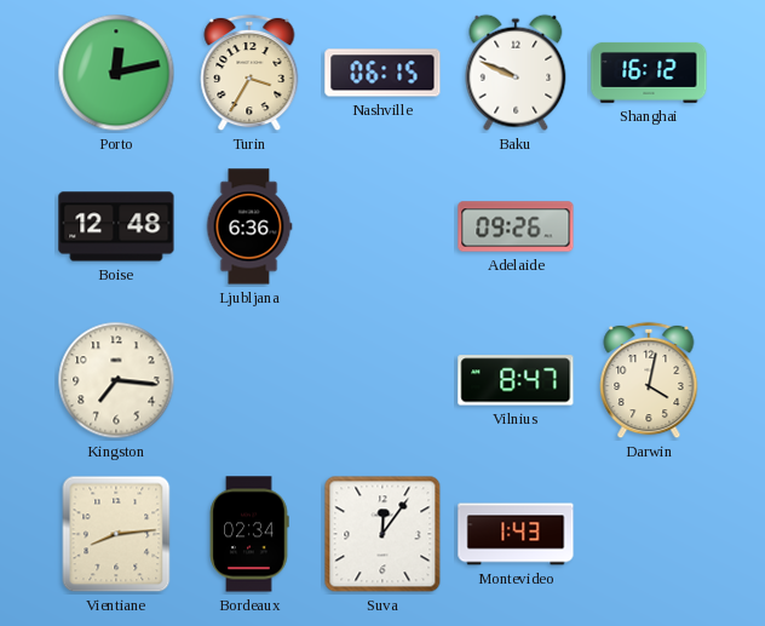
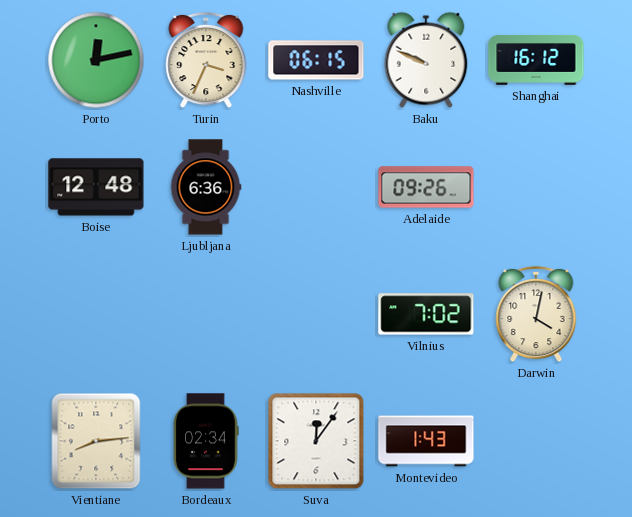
Turin: 3:35 -> 3:34
Kingston: 7:16 -> none
Vilnius: 8:47 -> 7:02
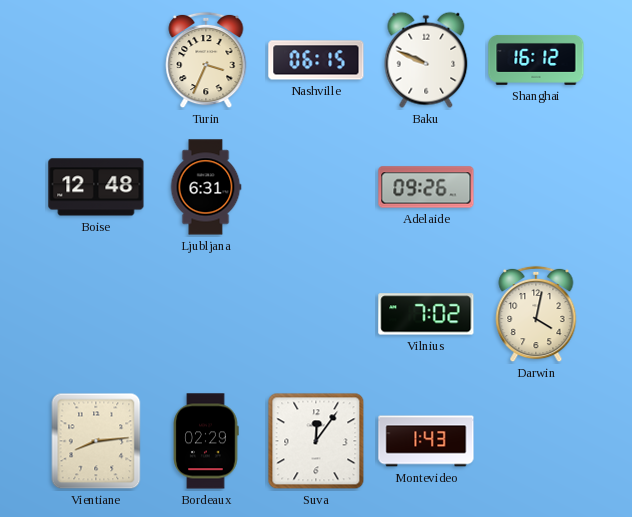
Porto: 12:13 -> none
Ljubljana: 6:36 -> 6:31
Bordeaux: 02:34 -> 02:29
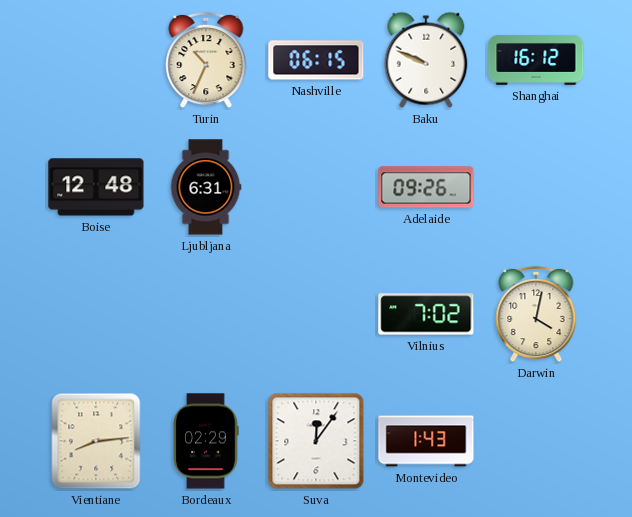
Turin: 3:34 -> 10:34
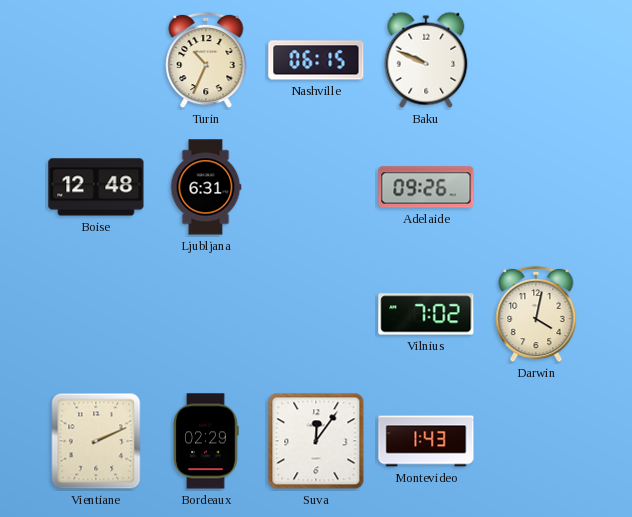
Shanghai: 16:12 -> none
Vientiane: 8:14 -> 2:11
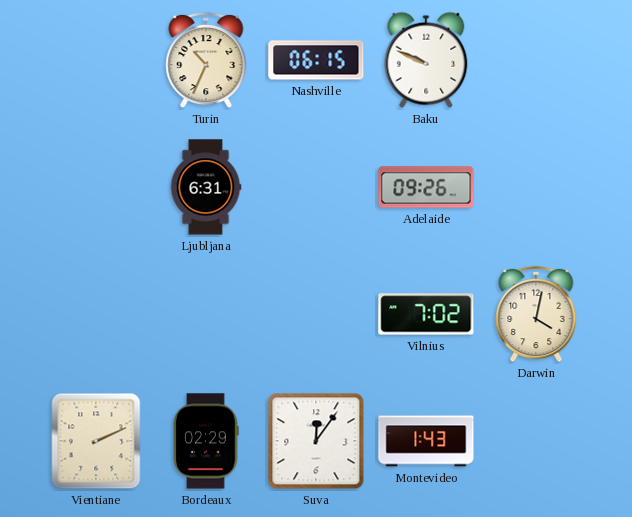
Boise: 12:48 -> none
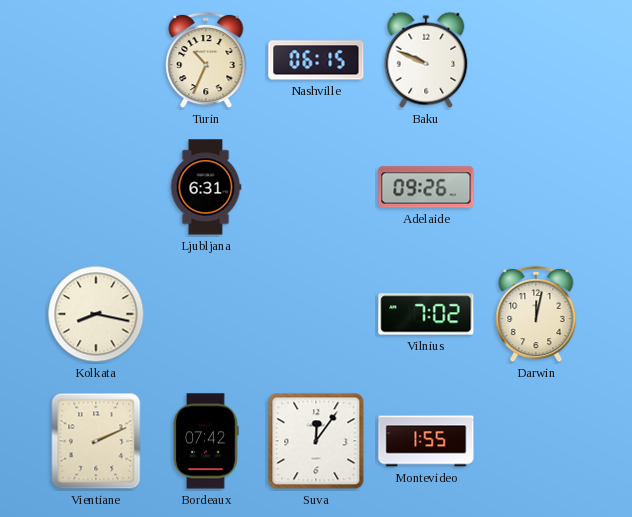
Kolkata: none -> 8:17
Darwin: 4:02 -> 12:02
Bordeaux: 02:29 -> 07:42
Montevideo: 1:43 -> 1:55
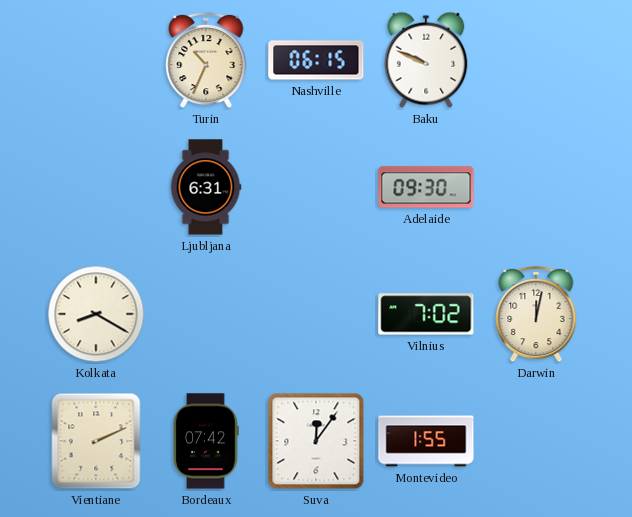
Adelaide: 09:26 -> 09:30
Kolkata: 8:17 -> 8:20
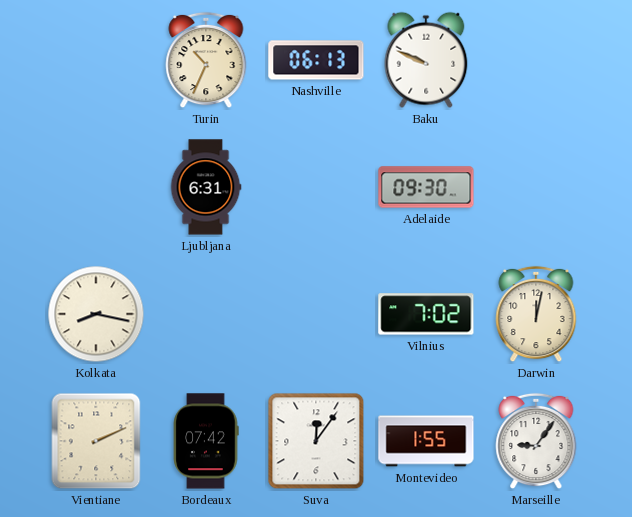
Nashville: 06:15 -> 06:13
Kolkata: 8:20 -> 8:17
Marseille: none -> 9:06
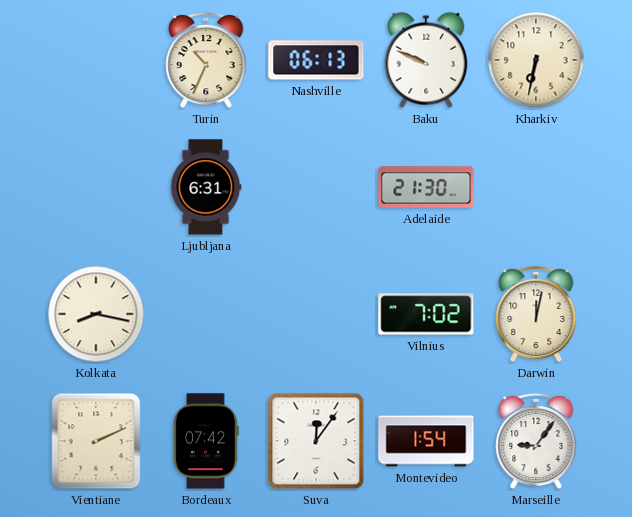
Kharkiv: none -> 6:32
Adelaide: 09:30 -> 21:30
Montevideo: 1:55 -> 1:54
